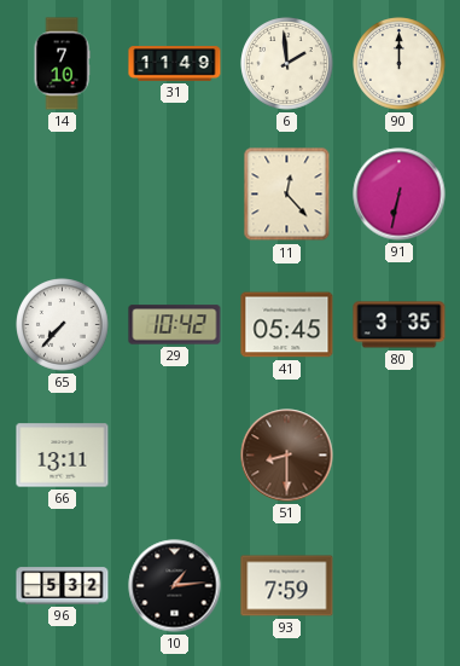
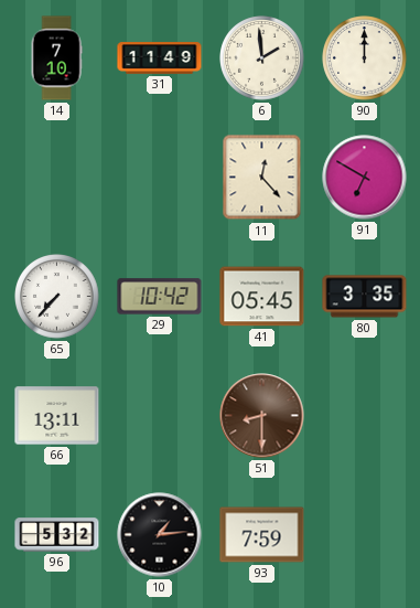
91: 6:32 -> 6:50
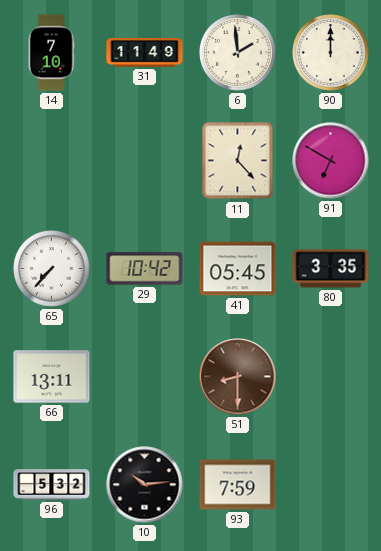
10: 1:14 -> 10:14
